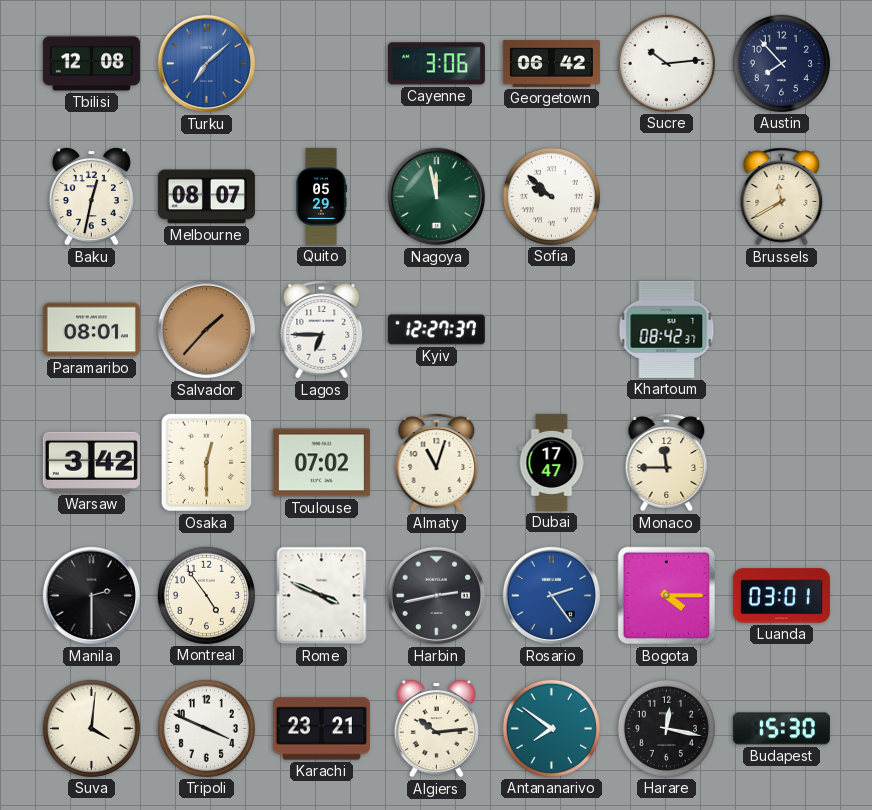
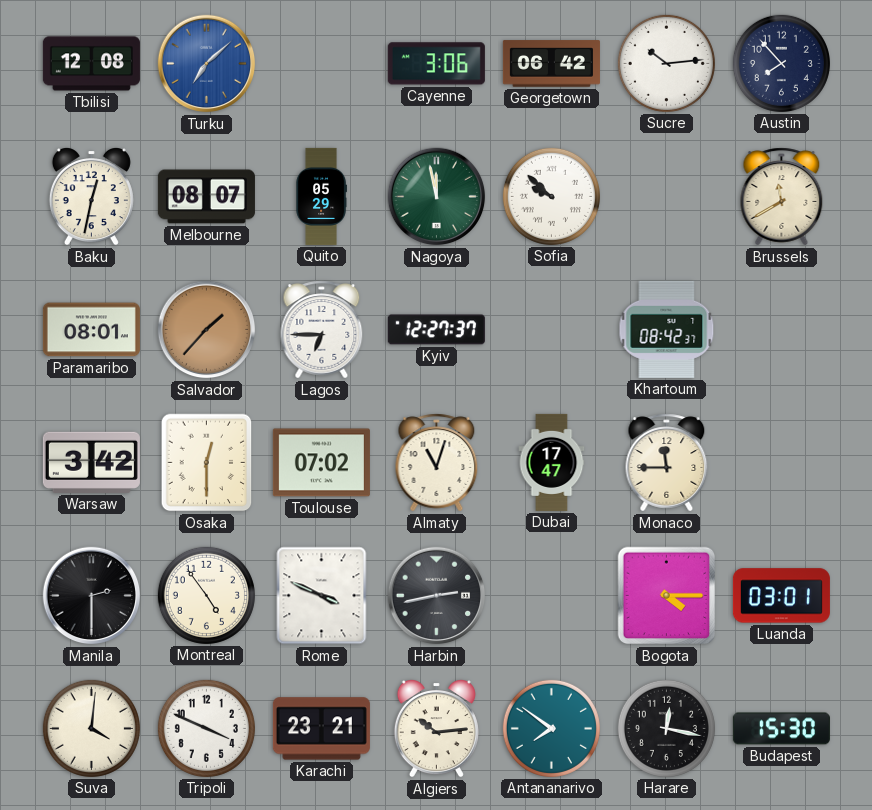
Rosario: 2:24 -> none
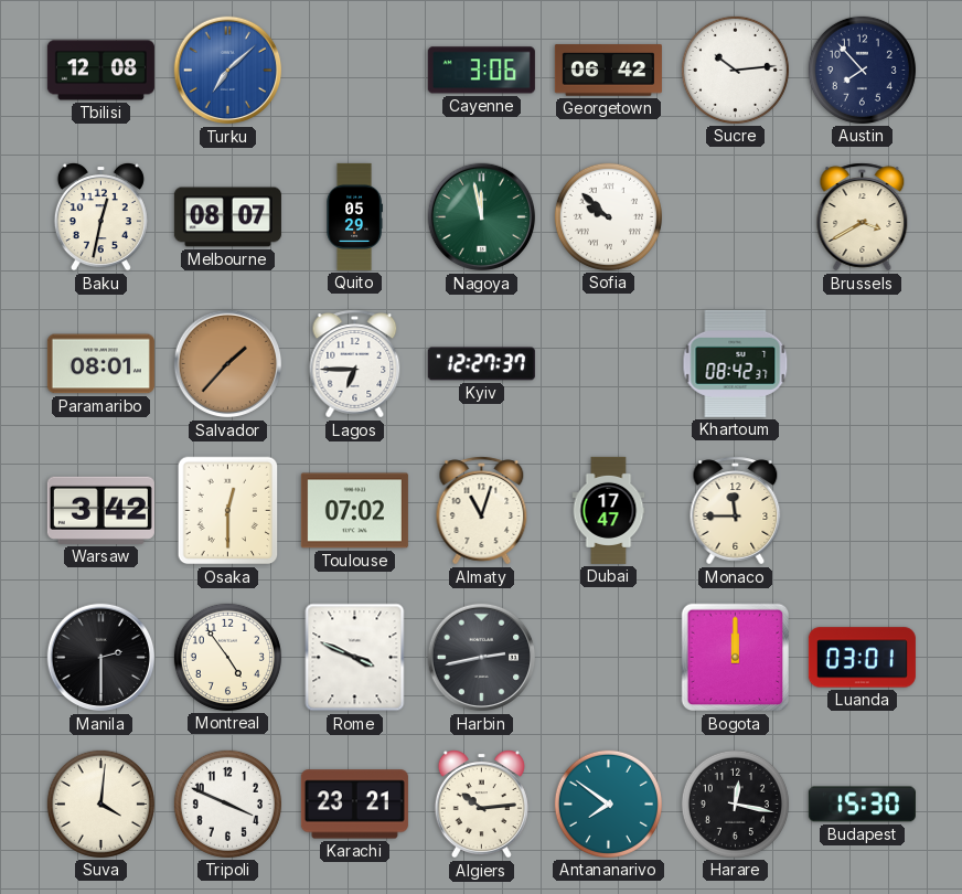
Brussels: 11:40 -> 3:40
Bogota: 4:15 -> 12:00
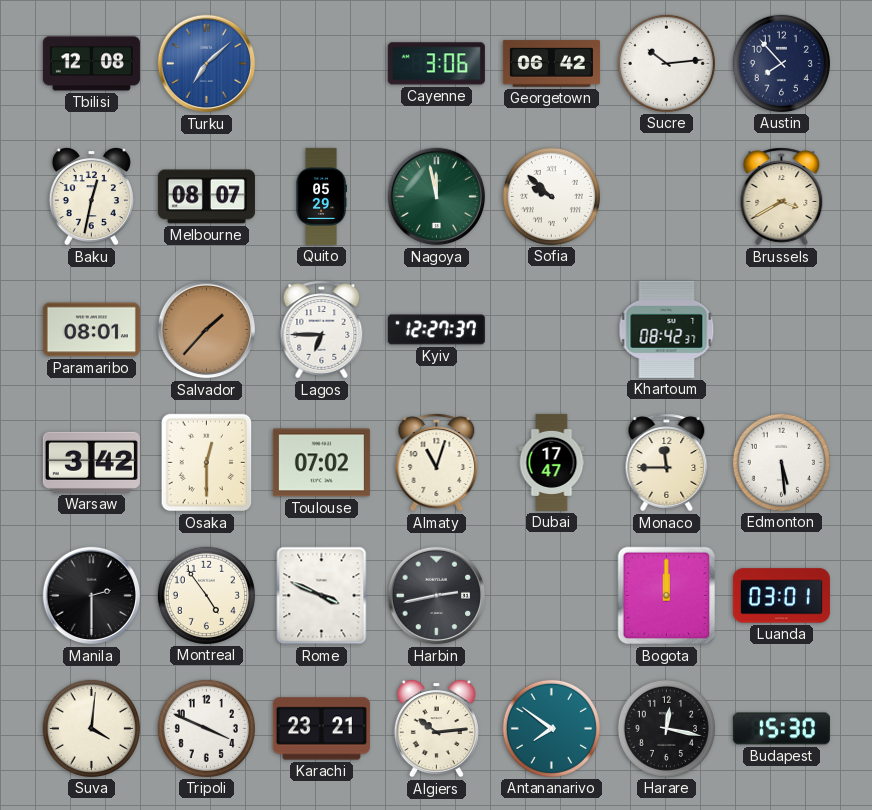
Edmonton: none -> 5:29
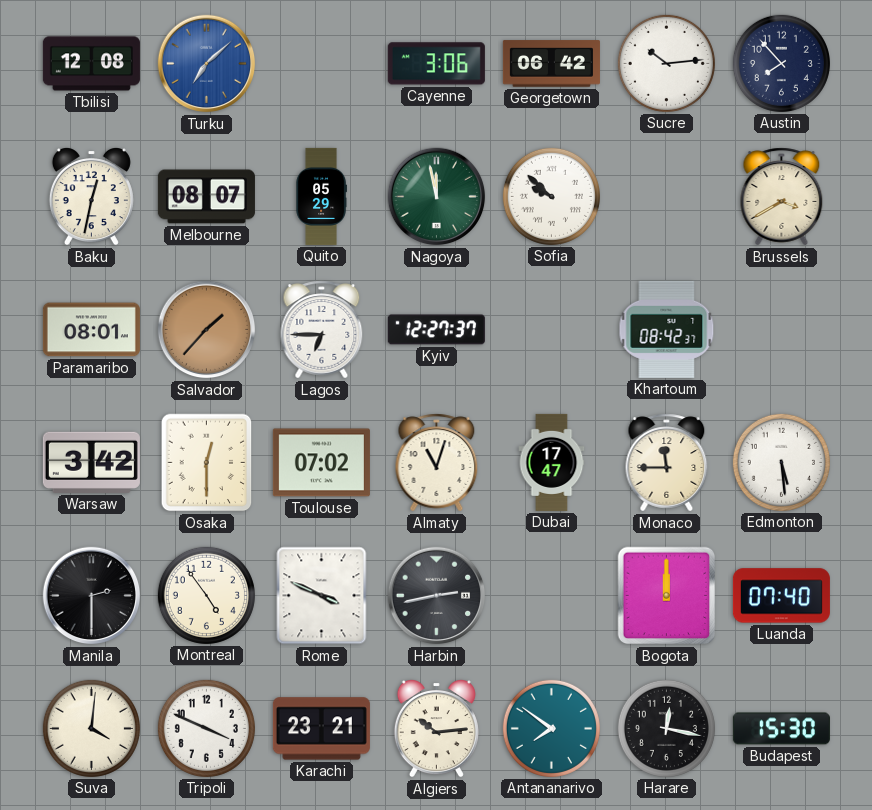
Luanda: 03:01 -> 07:40
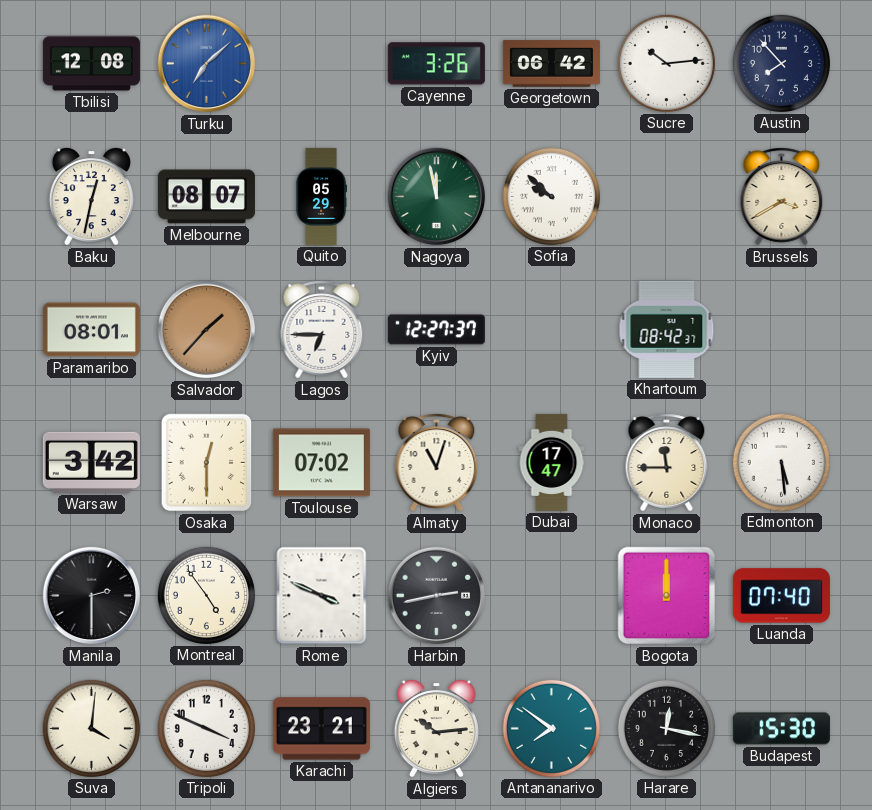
Cayenne: 3:06 -> 3:26
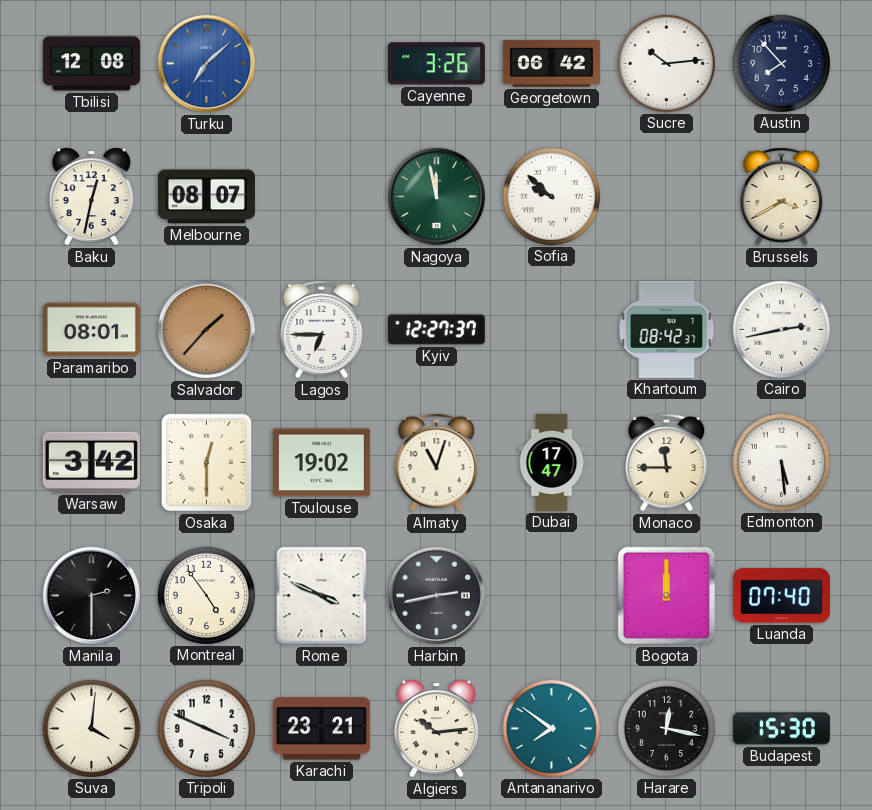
Quito: 05:29 -> none
Cairo: none -> 2:43
Toulouse: 07:02 -> 19:02
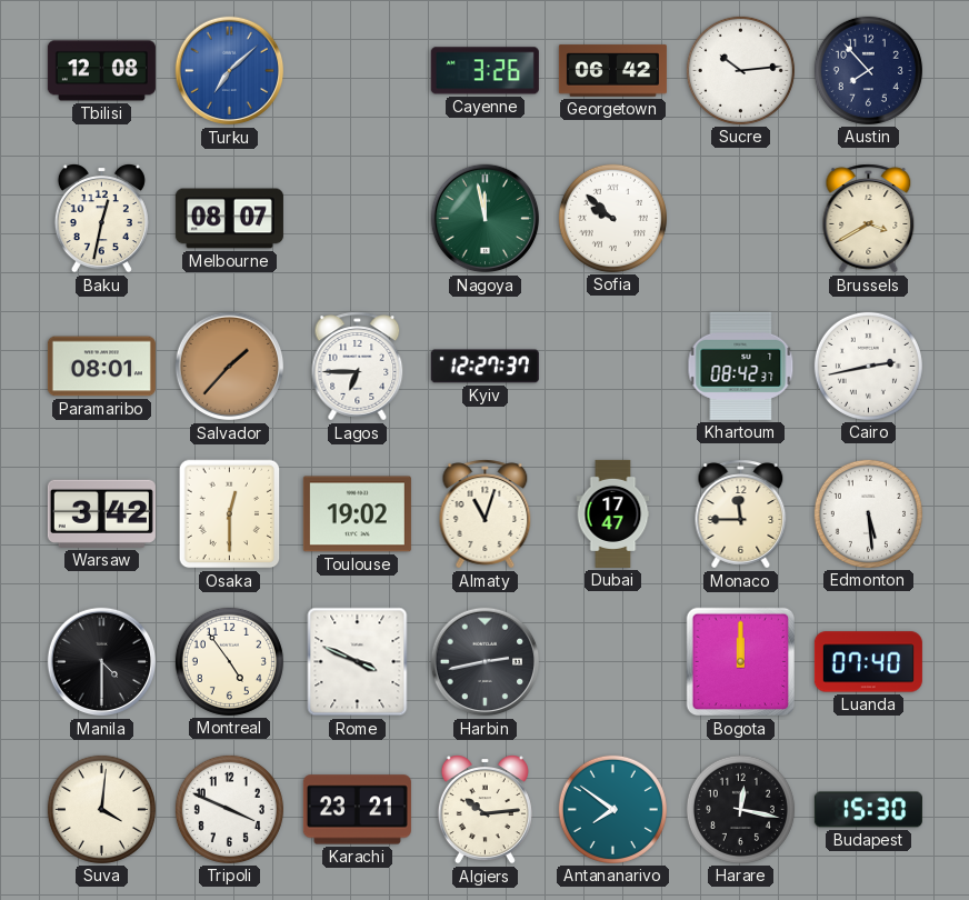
Manila: 2:30 -> 4:30
